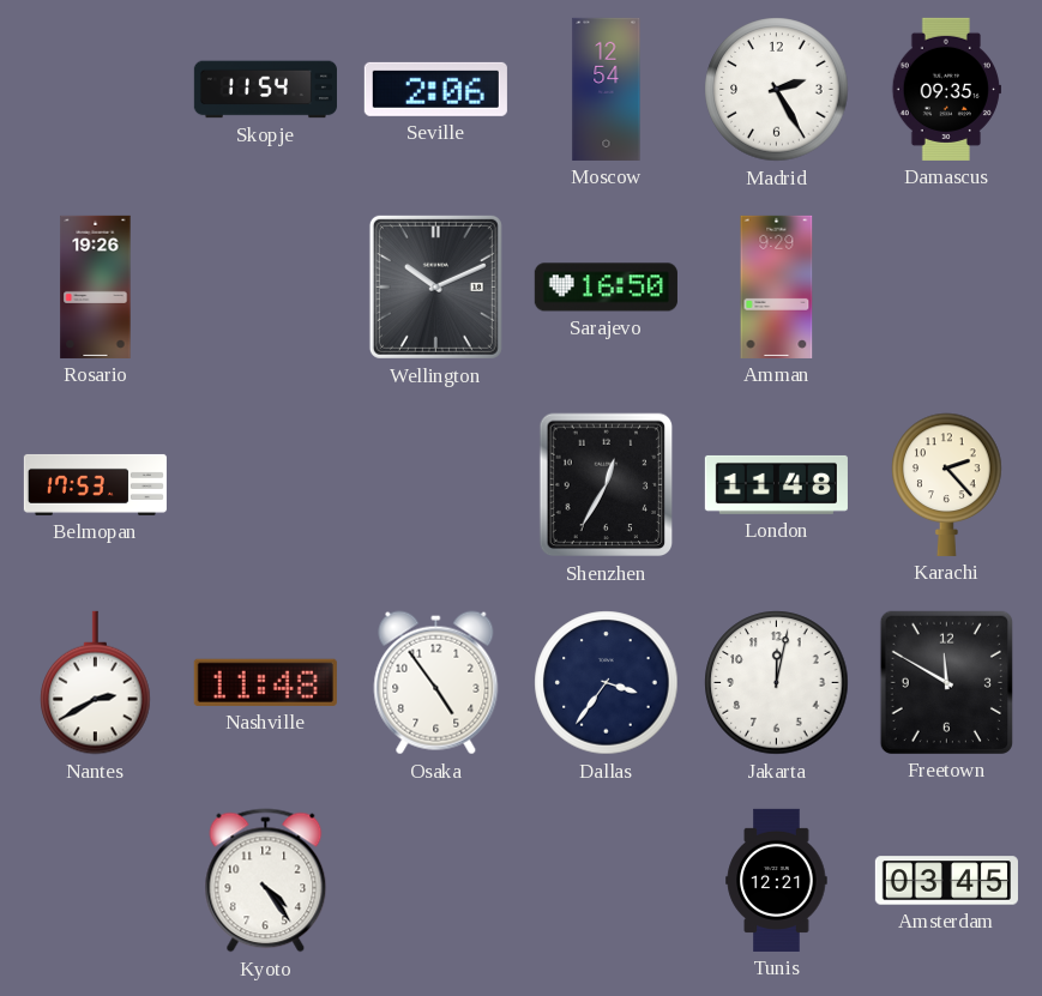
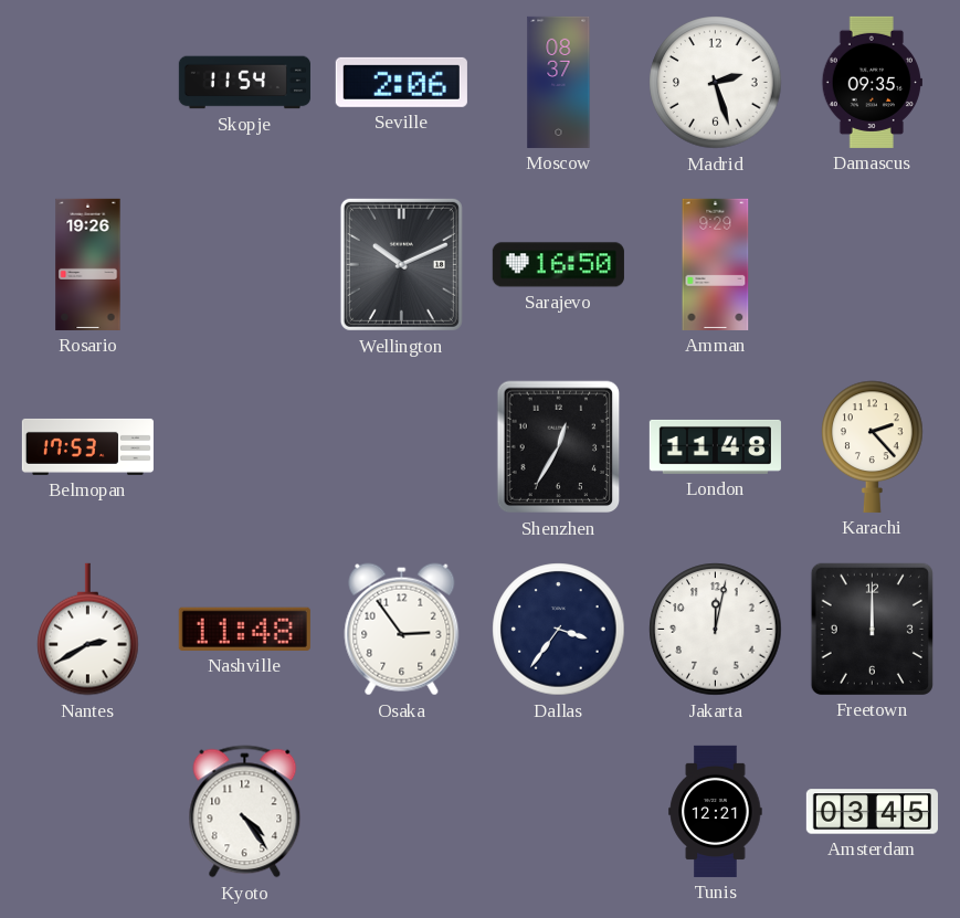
Moscow: 12:54 -> 08:37
Madrid: 2:25 -> 2:27
Osaka: 4:54 -> 2:54
Freetown: 11:50 -> 12:00
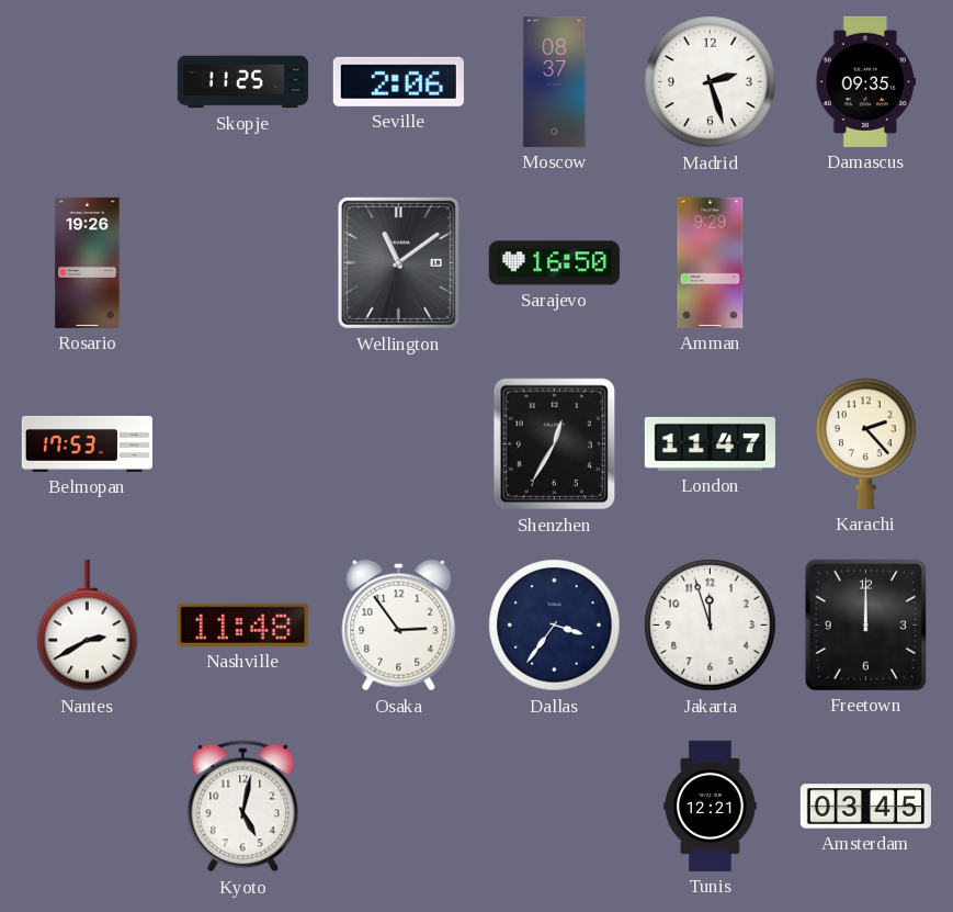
Skopje: 11:54 -> 11:25
Wellington: 10:11 -> 11:09
London: 11:48 -> 11:47
Jakarta: 12:02 -> 11:57
Kyoto: 4:24 -> 5:02
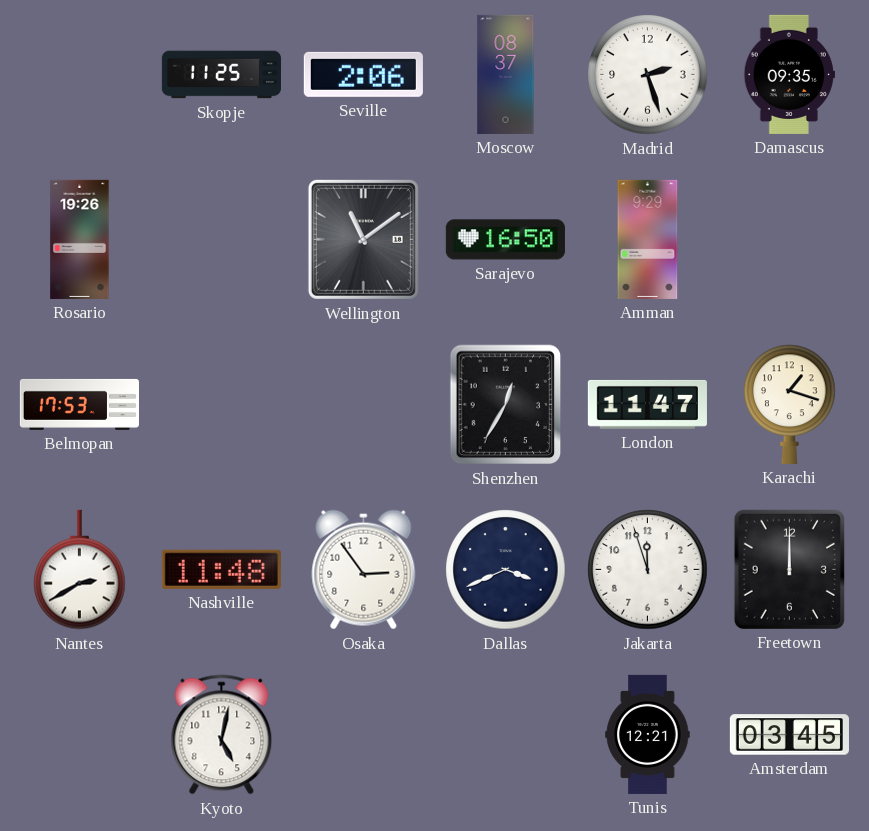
Karachi: 2:23 -> 1:18
Dallas: 3:36 -> 3:41
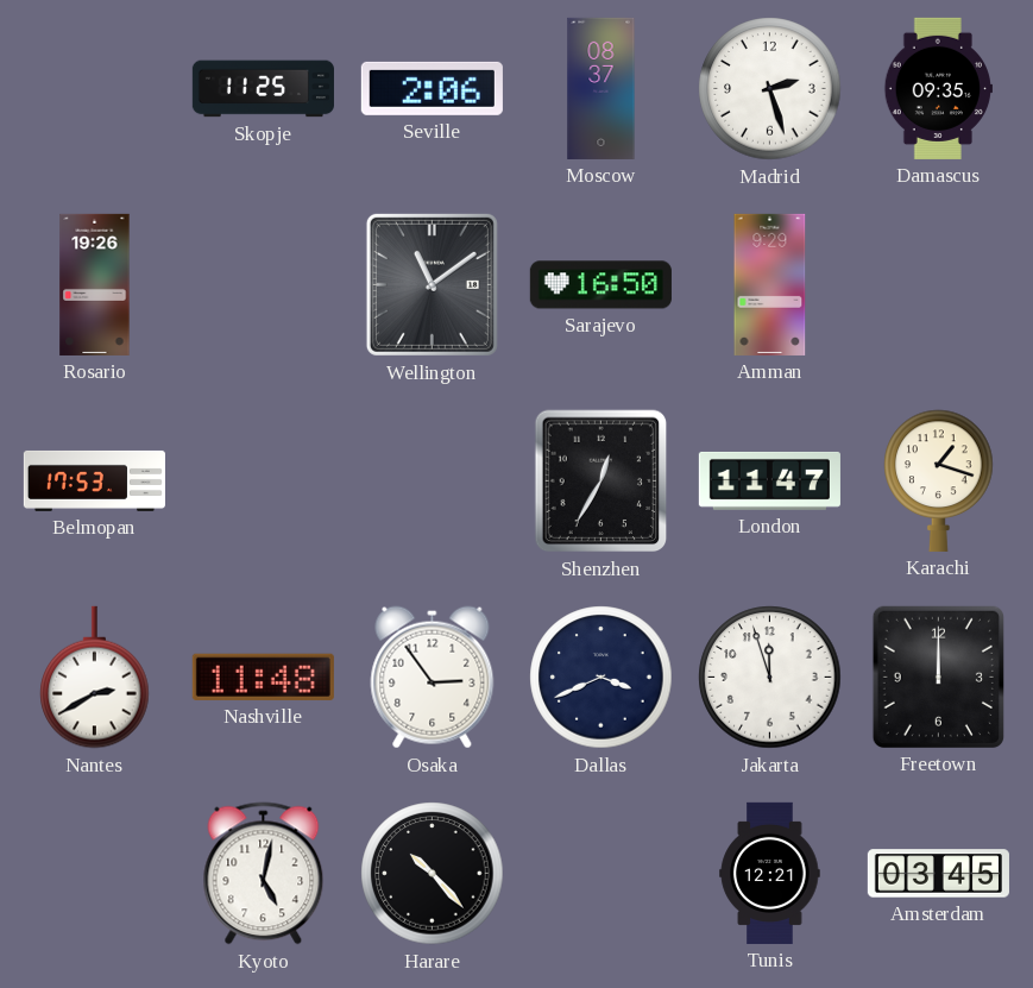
Harare: none -> 10:23
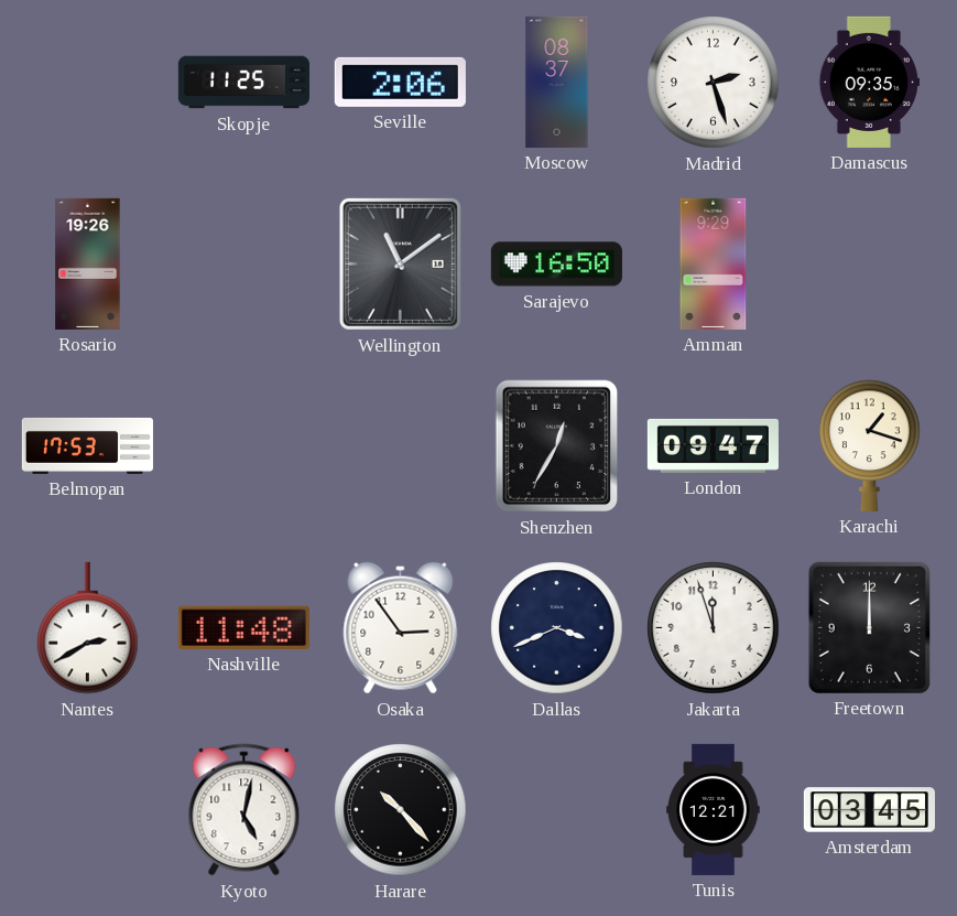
London: 11:47 -> 09:47
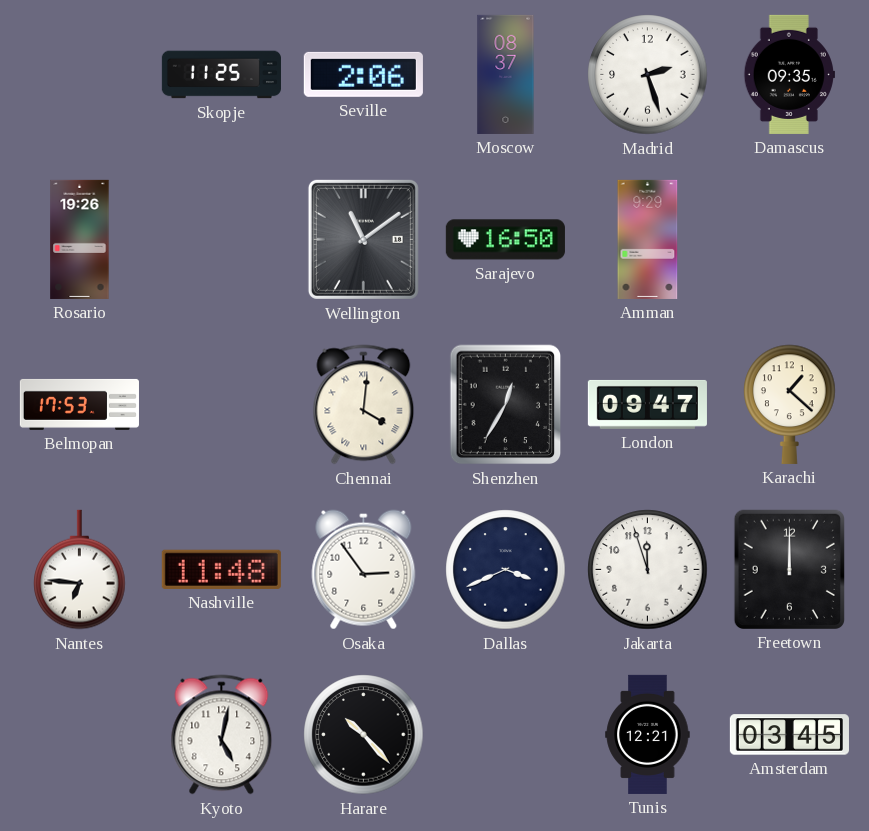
Chennai: none -> 4:01
Karachi: 1:18 -> 1:22
Nantes: 2:40 -> 6:46
